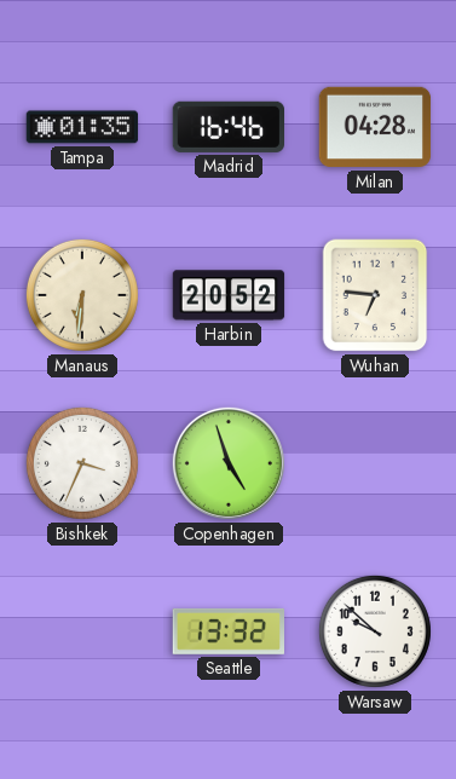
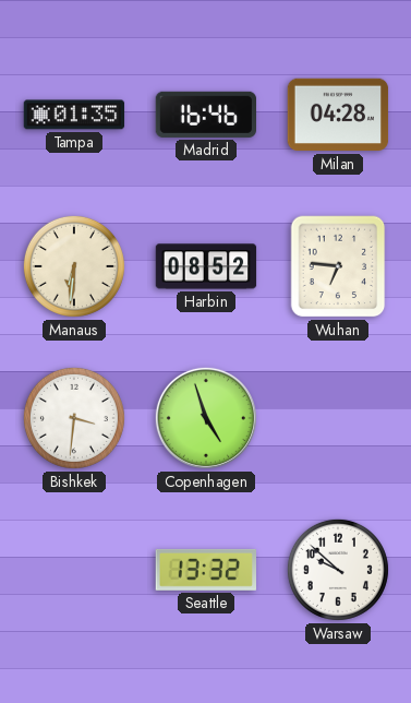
Harbin: 20:52 -> 08:52
Bishkek: 3:34 -> 3:31
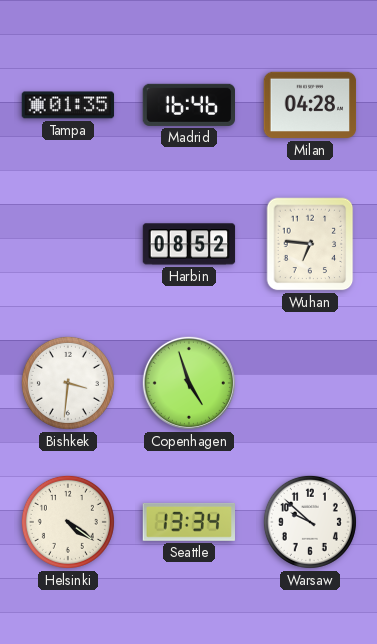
Manaus: 6:31 -> none
Helsinki: none -> 4:21
Seattle: 13:32 -> 13:34
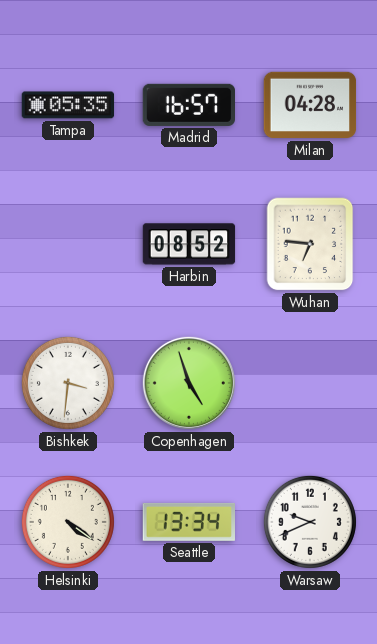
Tampa: 01:35 -> 05:35
Madrid: 16:46 -> 16:57
Warsaw: 9:52 -> 9:41
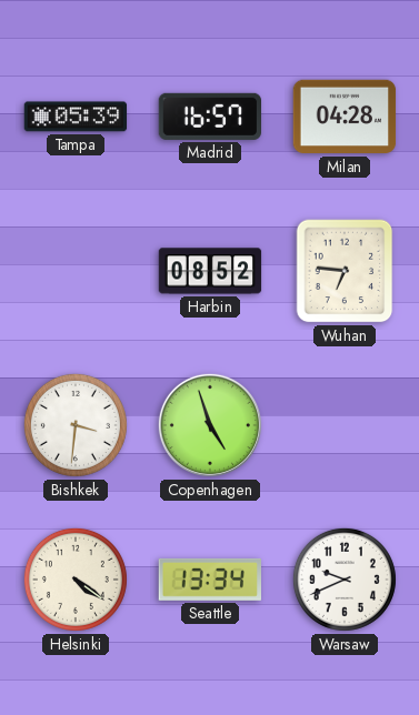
Tampa: 05:35 -> 05:39
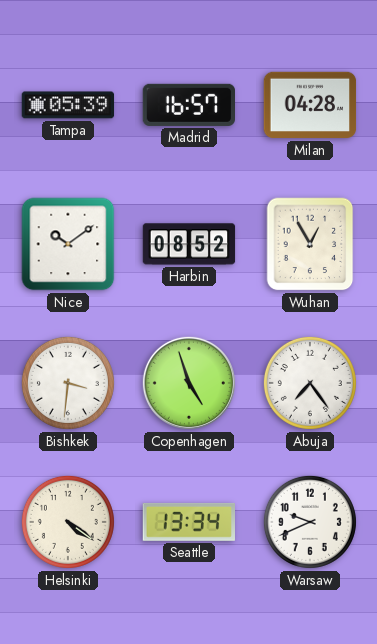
Nice: none -> 10:09
Wuhan: 6:46 -> 12:55
Abuja: none -> 7:24
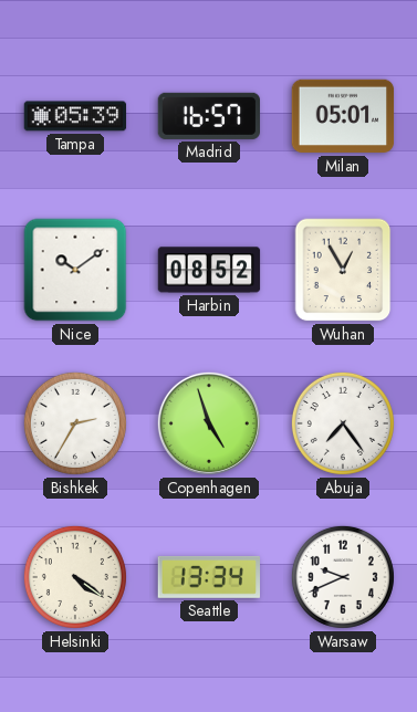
Milan: 04:28 -> 05:01
Bishkek: 3:31 -> 2:35
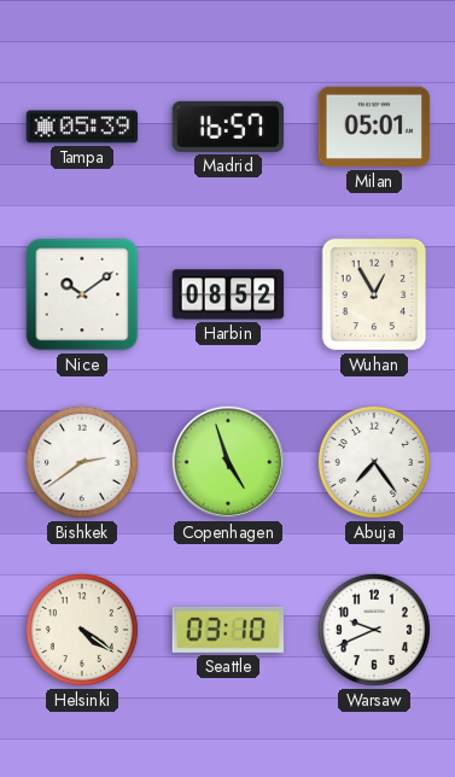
Bishkek: 2:35 -> 2:39
Seattle: 13:34 -> 03:10
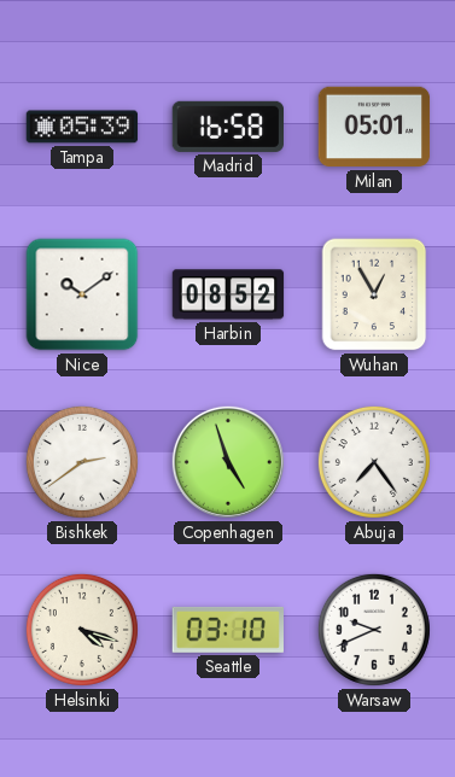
Madrid: 16:57 -> 16:58
Helsinki: 4:21 -> 4:18
